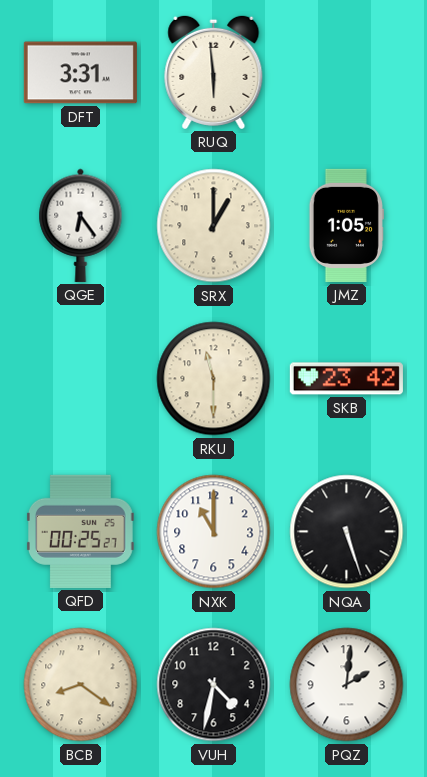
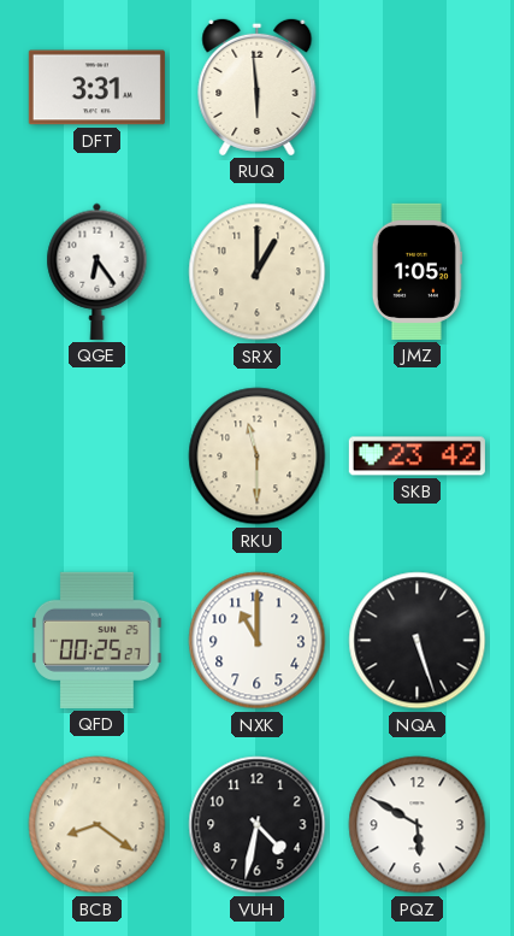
PQZ: 2:01 -> 5:50
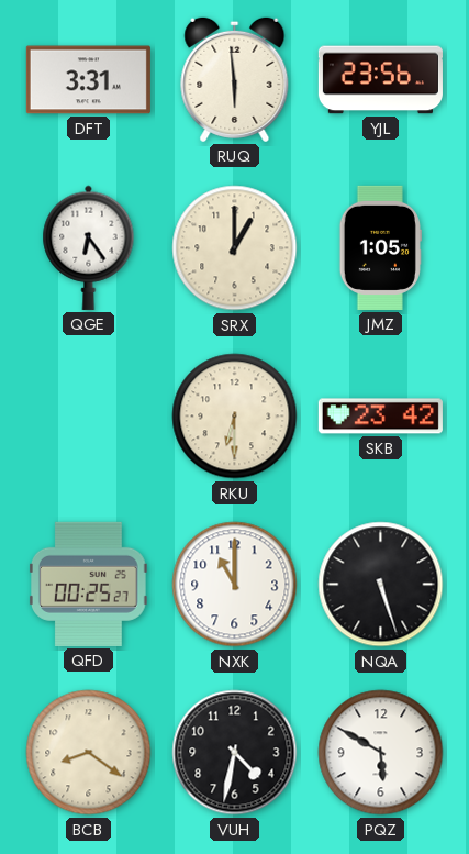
YJL: none -> 23:56
RKU: 11:30 -> 6:30
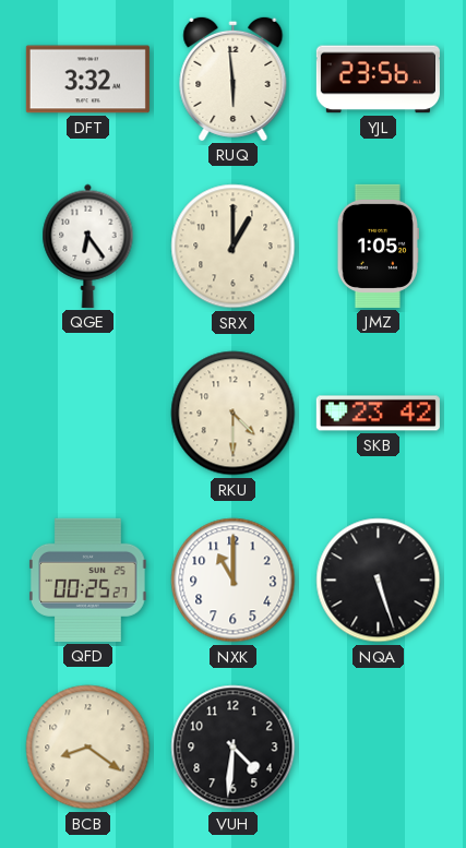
DFT: 3:31 -> 3:32
RKU: 6:30 -> 4:30
VUH: 4:32 -> 4:31
PQZ: 5:50 -> none
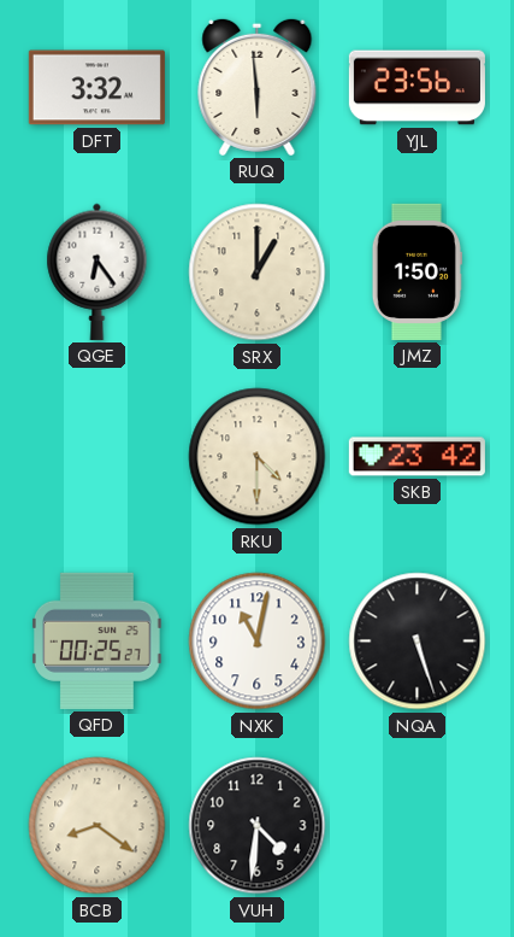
JMZ: 1:05 -> 1:50
NXK: 11:00 -> 11:02
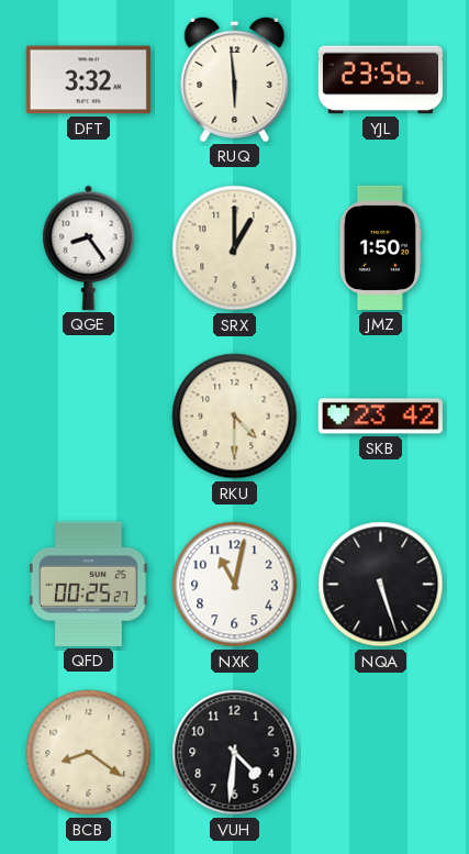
QGE: 6:24 -> 8:24
